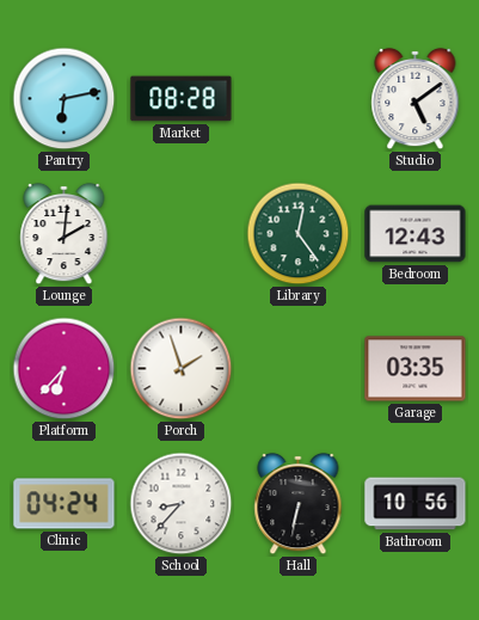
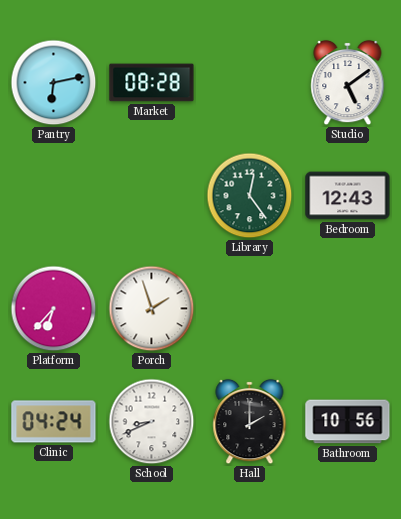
Lounge: 2:01 -> none
Garage: 03:35 -> none
School: 8:37 -> 8:41
Hall: 6:32 -> 2:00
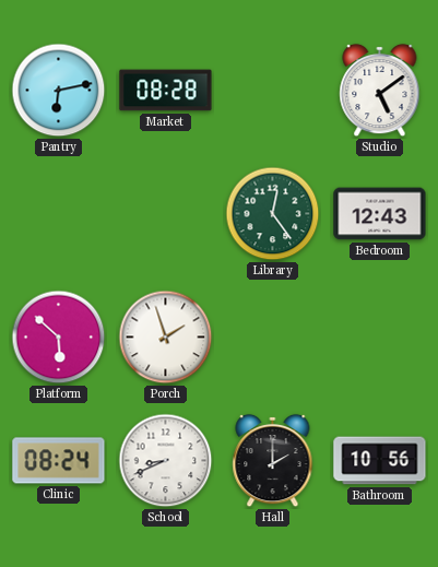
Platform: 6:37 -> 5:52
Clinic: 04:24 -> 08:24
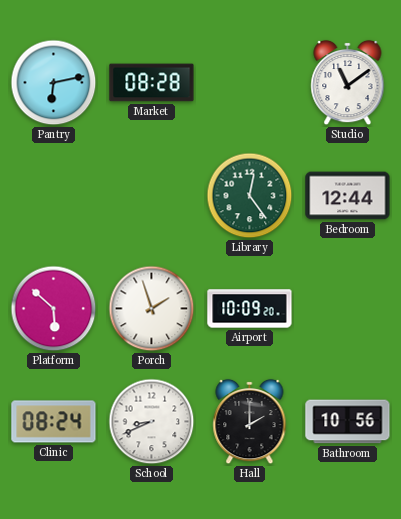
Studio: 5:09 -> 11:09
Bedroom: 12:43 -> 12:44
Airport: none -> 10:09
